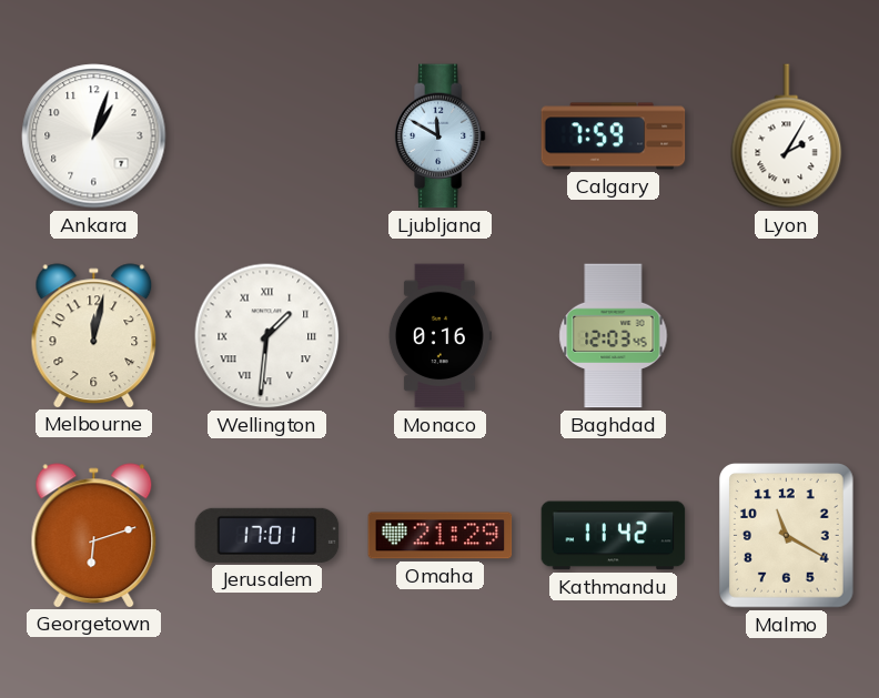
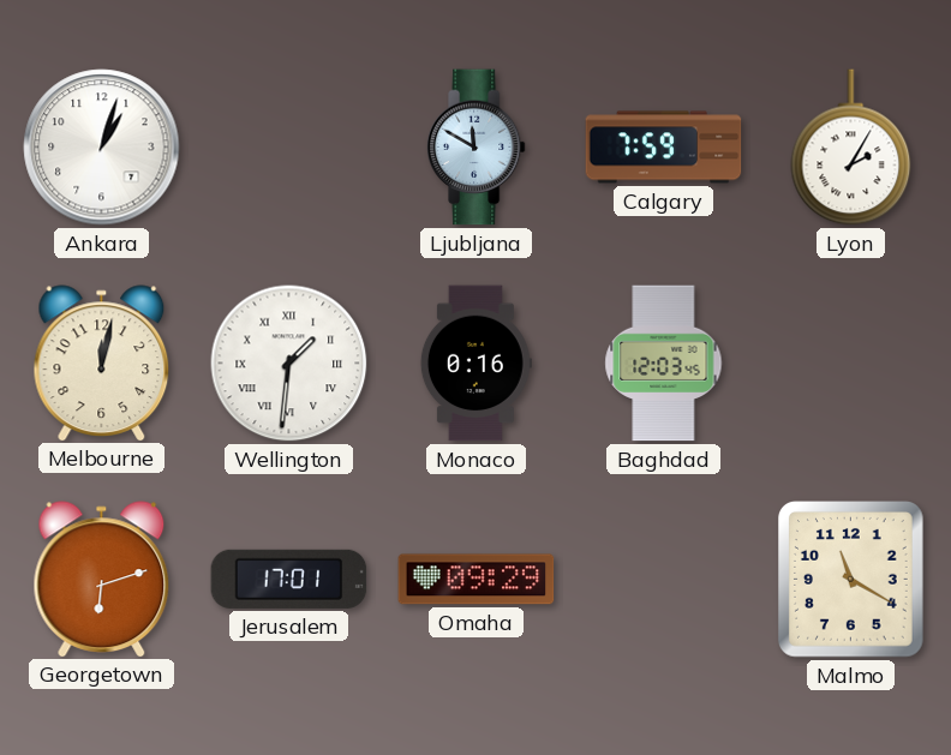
Omaha: 21:29 -> 09:29
Kathmandu: 11:42 -> none
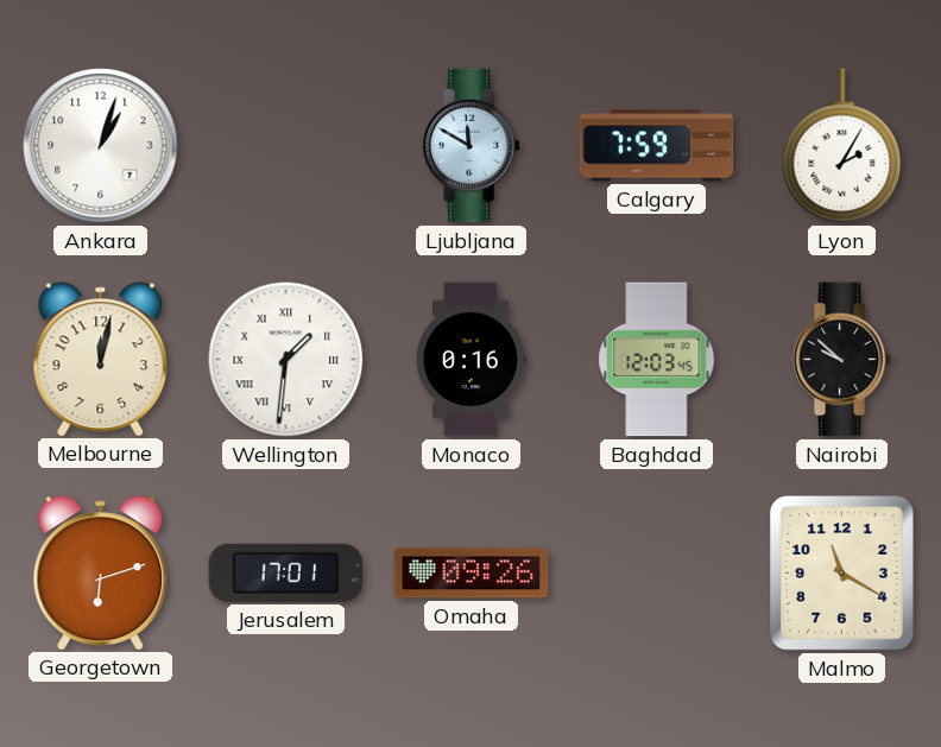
Nairobi: none -> 9:52
Omaha: 09:29 -> 09:26
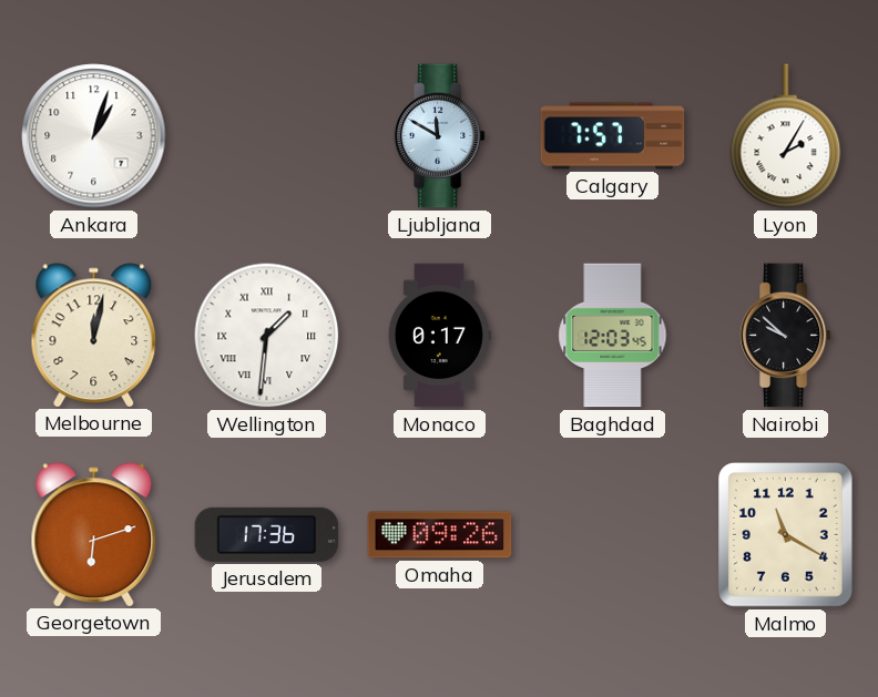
Calgary: 7:59 -> 7:57
Monaco: 0:16 -> 0:17
Jerusalem: 17:01 -> 17:36
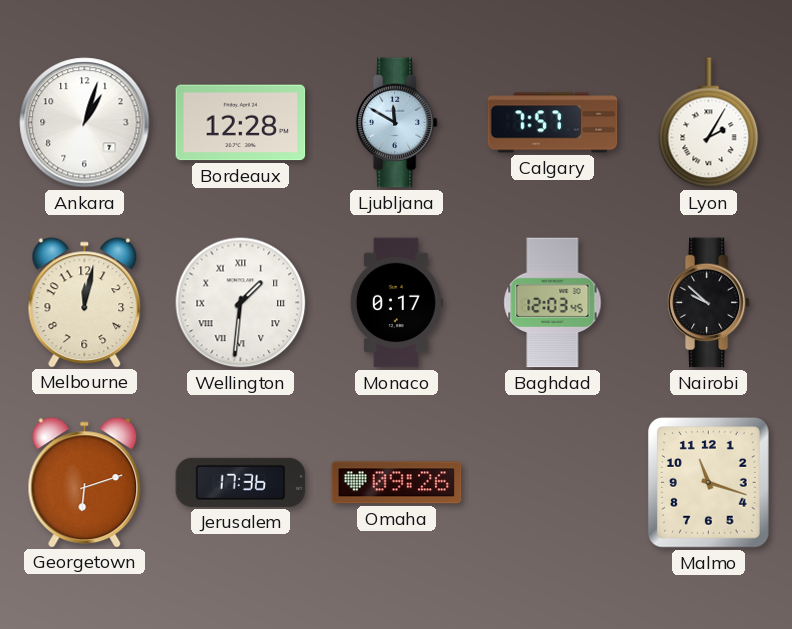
Bordeaux: none -> 12:28
Malmo: 11:20 -> 11:18
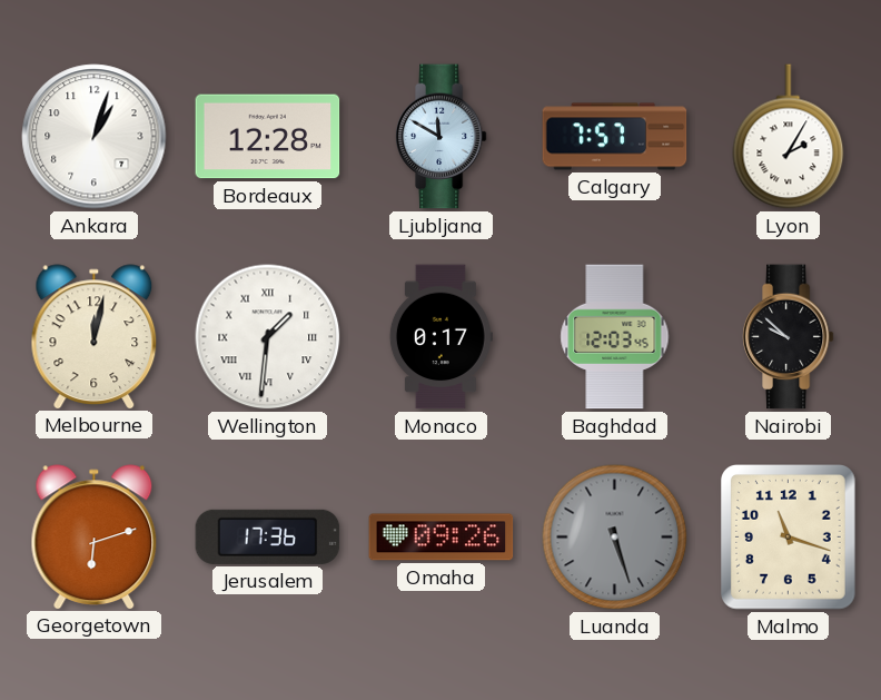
Luanda: none -> 5:27
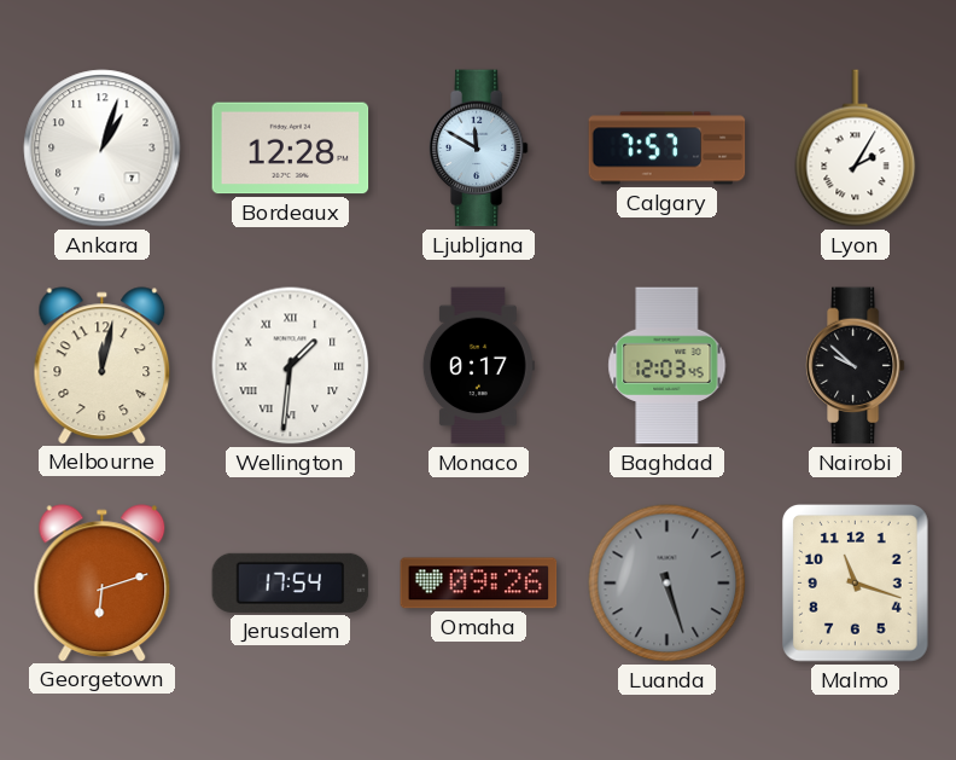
Jerusalem: 17:36 -> 17:54
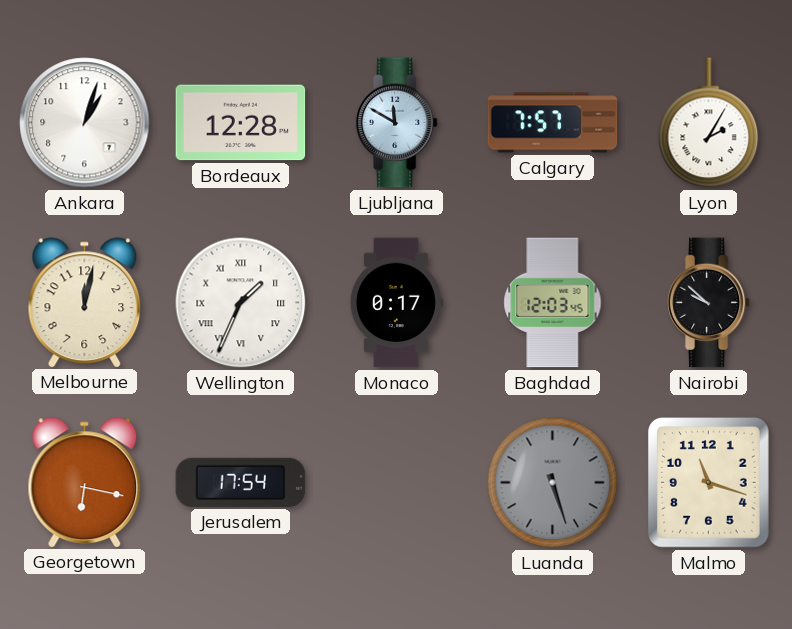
Wellington: 1:31 -> 1:34
Georgetown: 6:12 -> 6:17
Omaha: 09:26 -> none
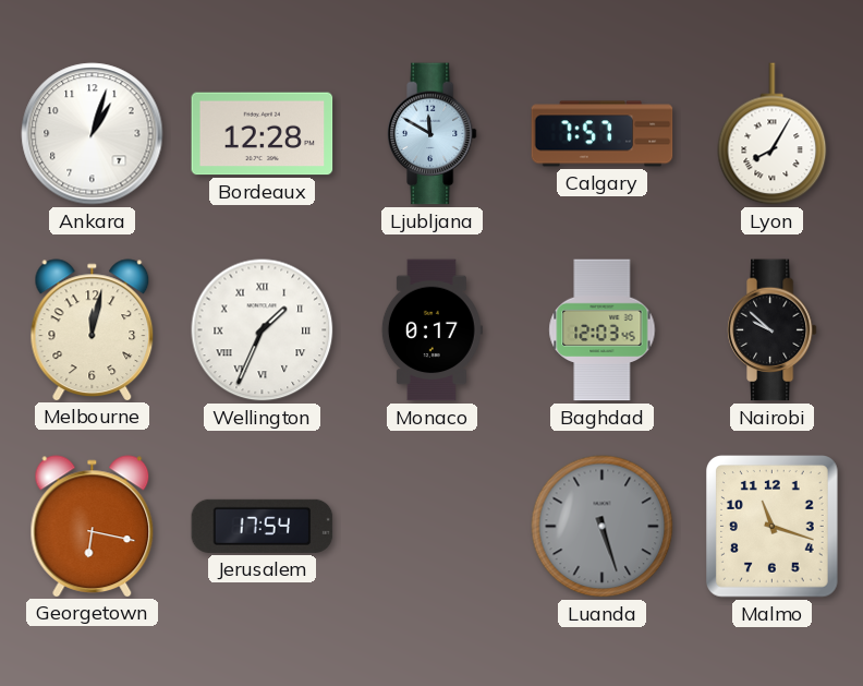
Lyon: 2:05 -> 8:05
